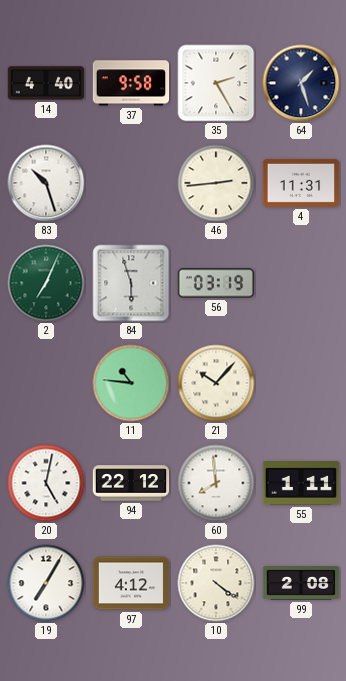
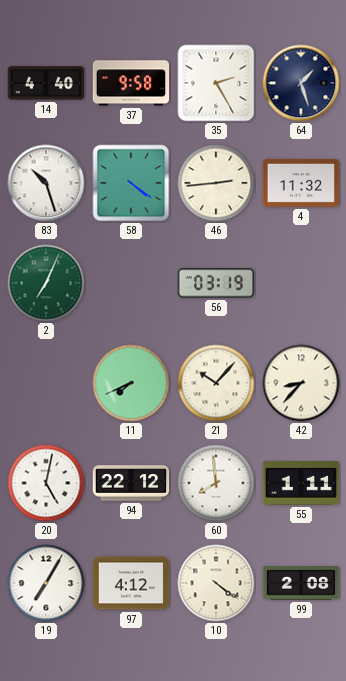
58: none -> 4:21
4: 11:31 -> 11:32
84: 5:57 -> none
11: 10:46 -> 7:41
42: none -> 8:37
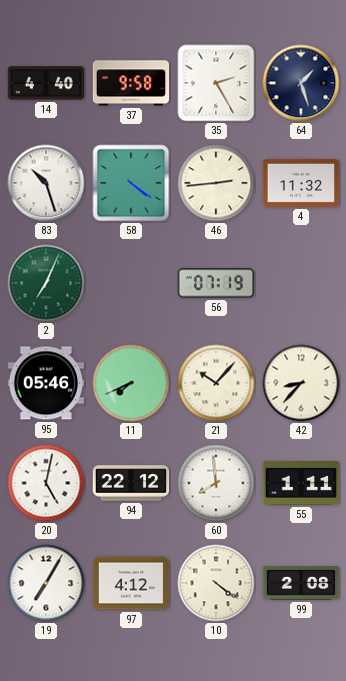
56: 03:19 -> 07:19
95: none -> 05:46
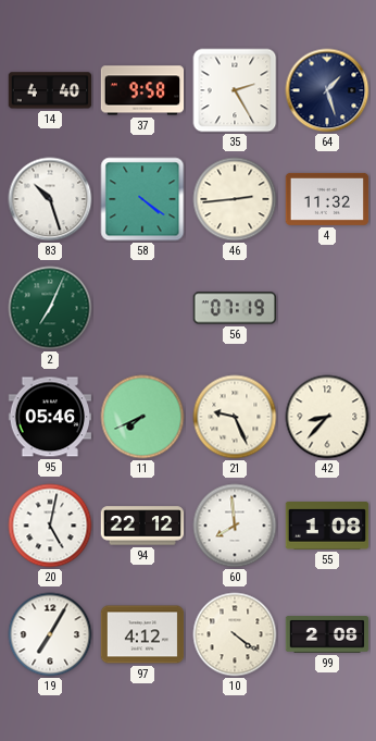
21: 10:07 -> 9:26
55: 1:11 -> 1:08
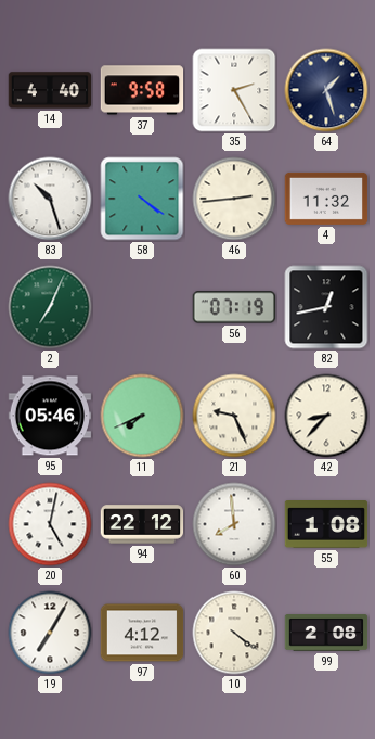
82: none -> 12:43
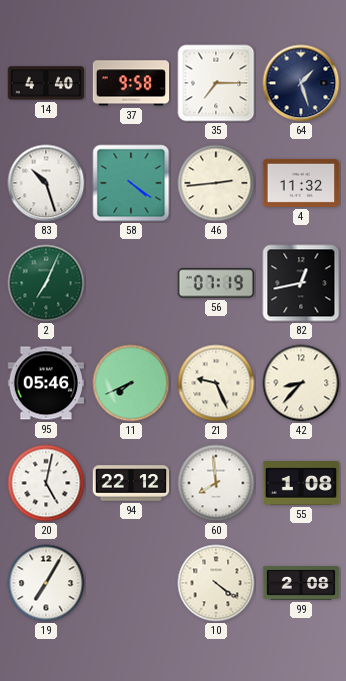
35: 2:25 -> 7:15
97: 4:12 -> none
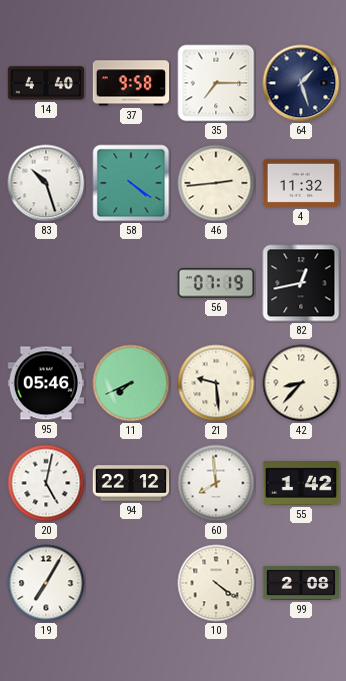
2: 7:04 -> none
21: 9:26 -> 9:29
55: 1:08 -> 1:42
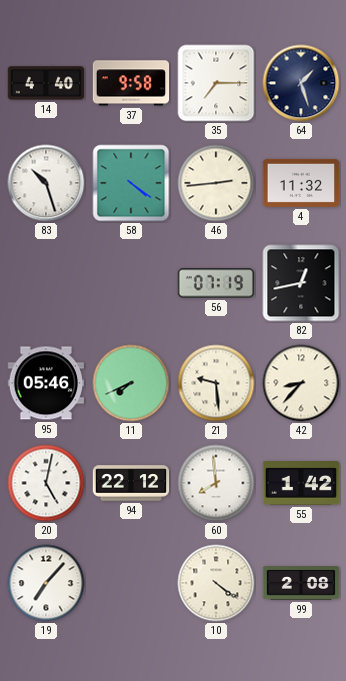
19: 7:05 -> 7:07
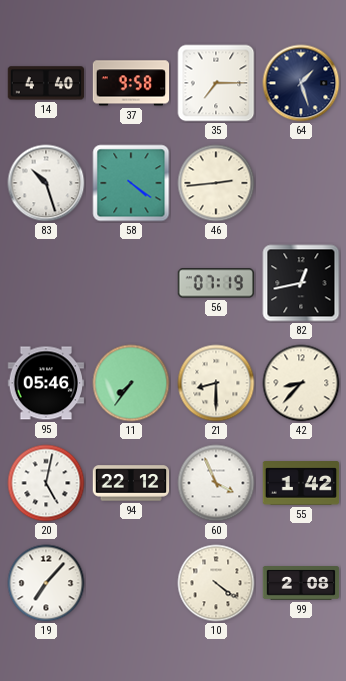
4: 11:32 -> none
11: 7:41 -> 7:36
21: 9:29 -> 8:30
60: 7:59 -> 3:56
